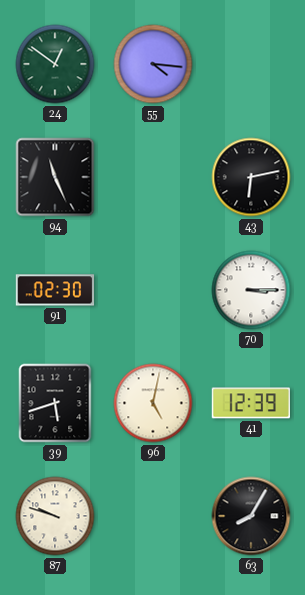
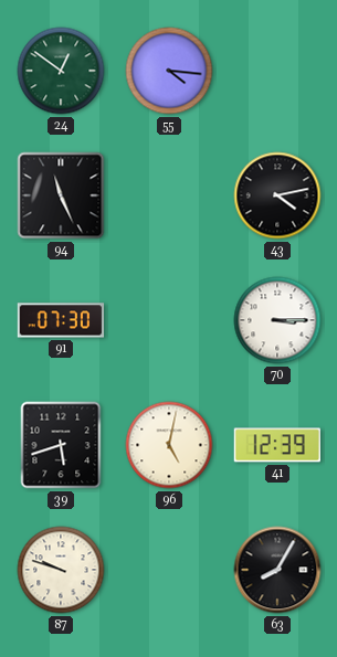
43: 6:13 -> 4:13
91: 02:30 -> 07:30
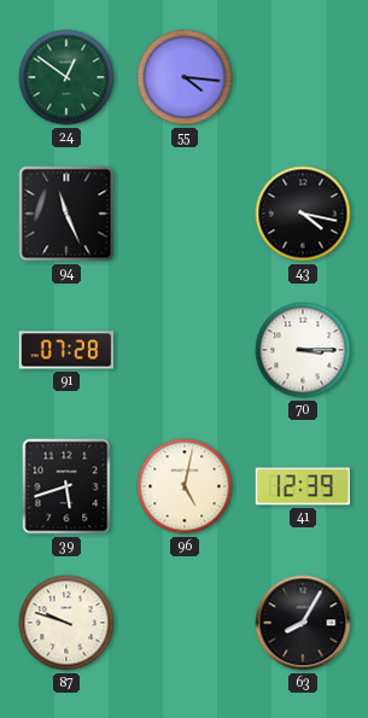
43: 4:13 -> 4:17
91: 07:30 -> 07:28
